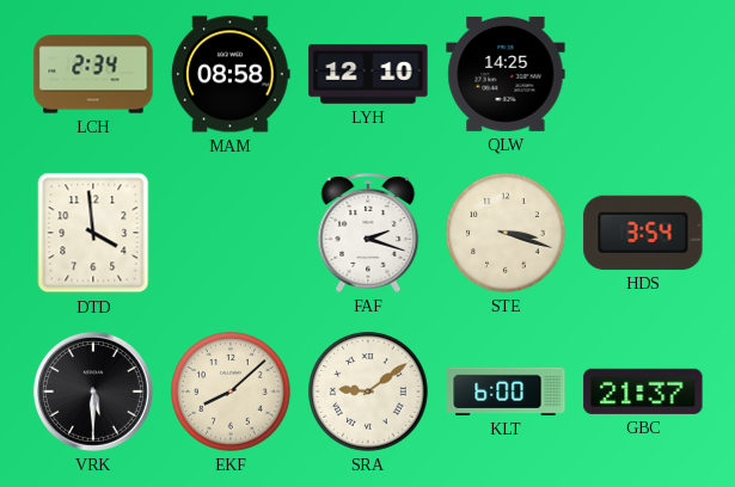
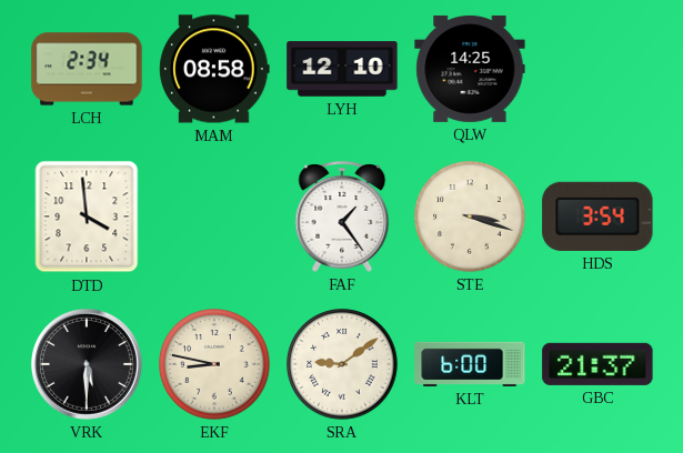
FAF: 2:18 -> 1:24
EKF: 8:08 -> 8:47
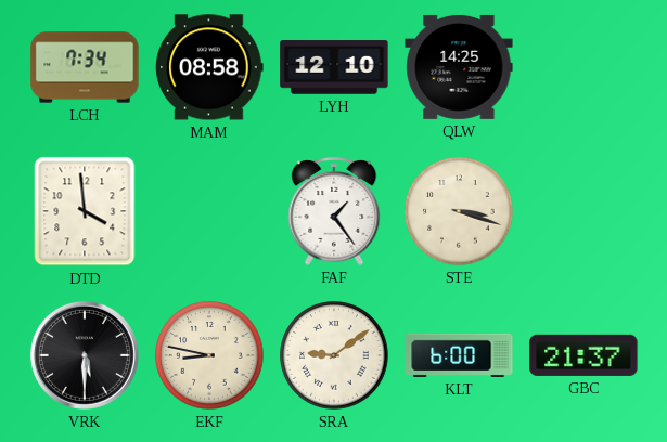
LCH: 2:34 -> 7:34
HDS: 3:54 -> none
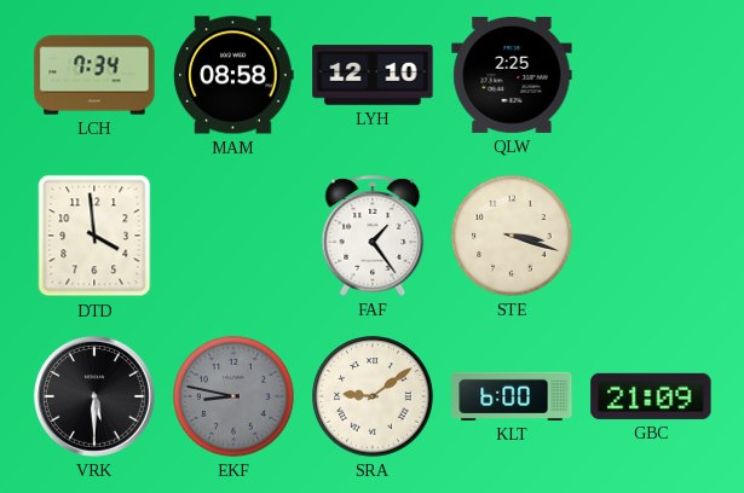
QLW: 14:25 -> 2:25
EKF dial: cream -> grey
GBC: 21:37 -> 21:09
